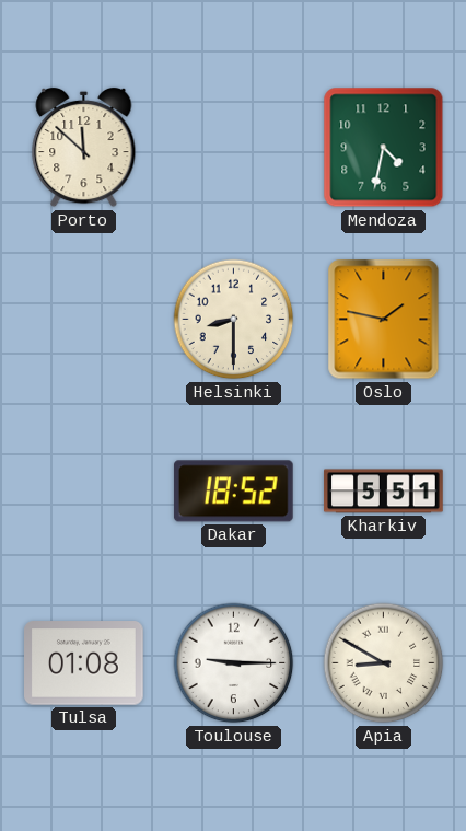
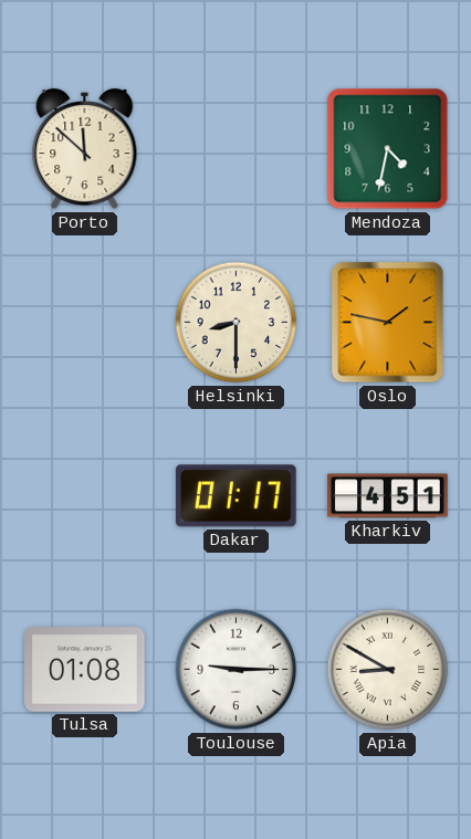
Dakar: 18:52 -> 01:17
Kharkiv: 5:51 -> 4:51
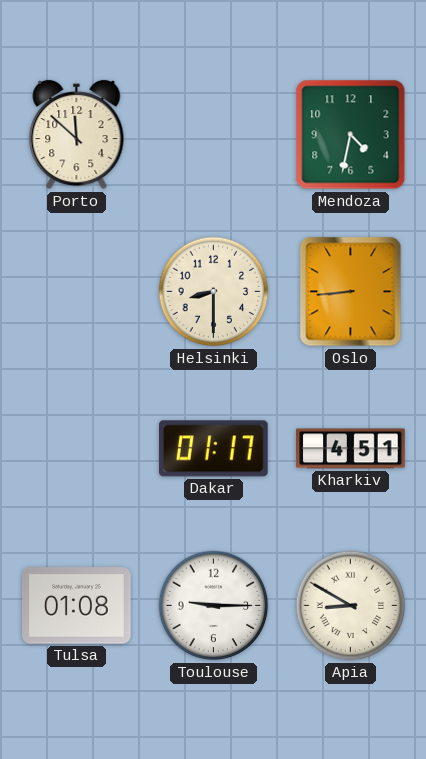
Oslo: 1:47 -> 8:44
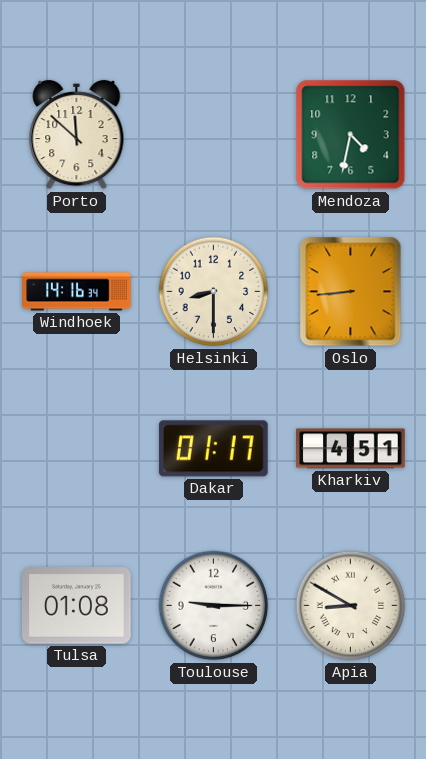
Windhoek: none -> 14:16
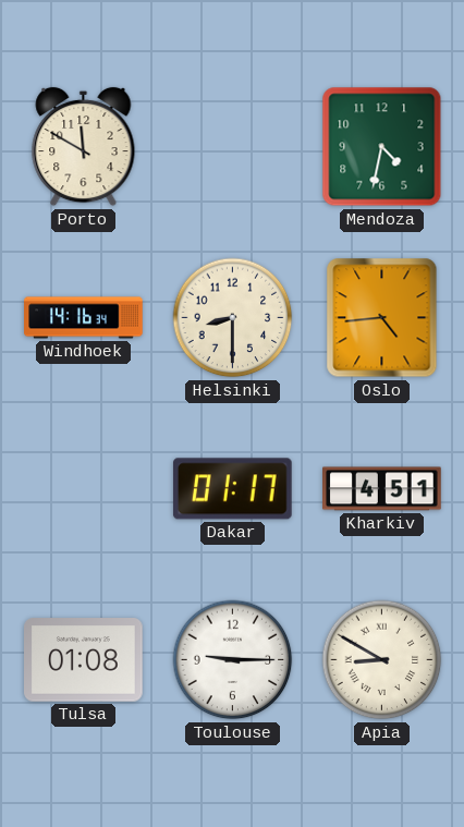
Porto: 11:52 -> 11:50
Oslo: 8:44 -> 4:44
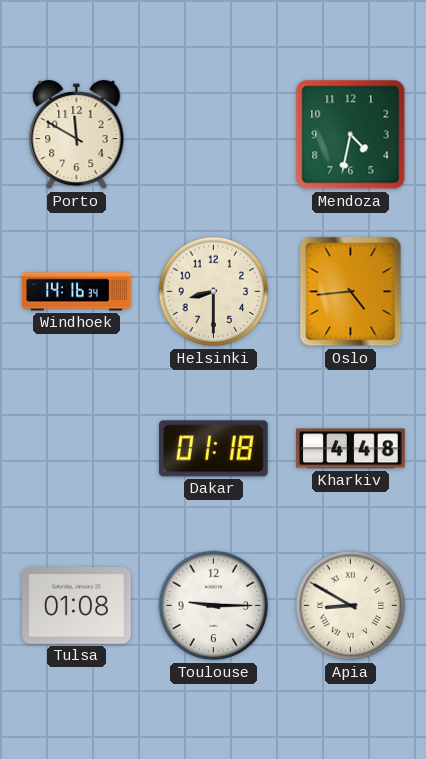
Dakar: 01:17 -> 01:18
Kharkiv: 4:51 -> 4:48
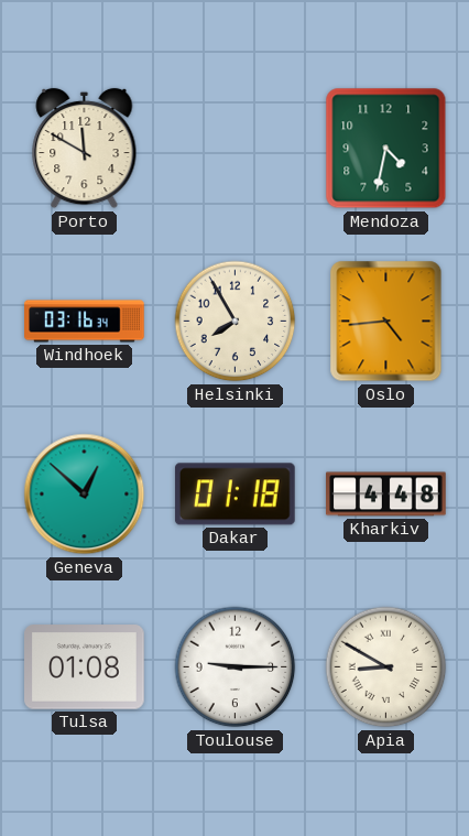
Windhoek: 14:16 -> 03:16
Helsinki: 8:30 -> 7:55
Geneva: none -> 12:52
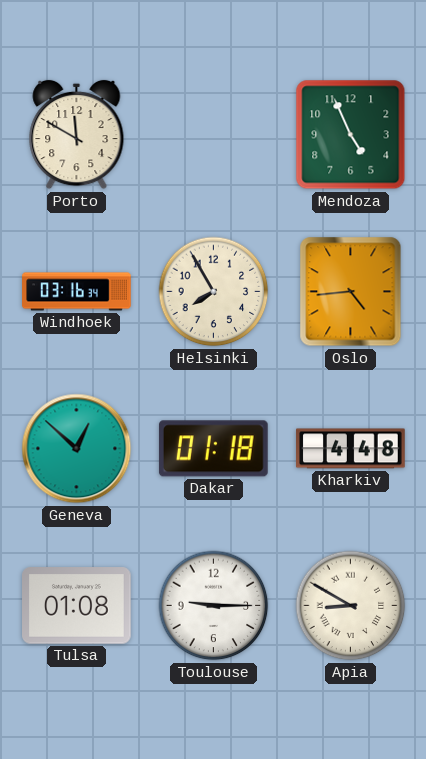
Mendoza: 4:32 -> 4:56
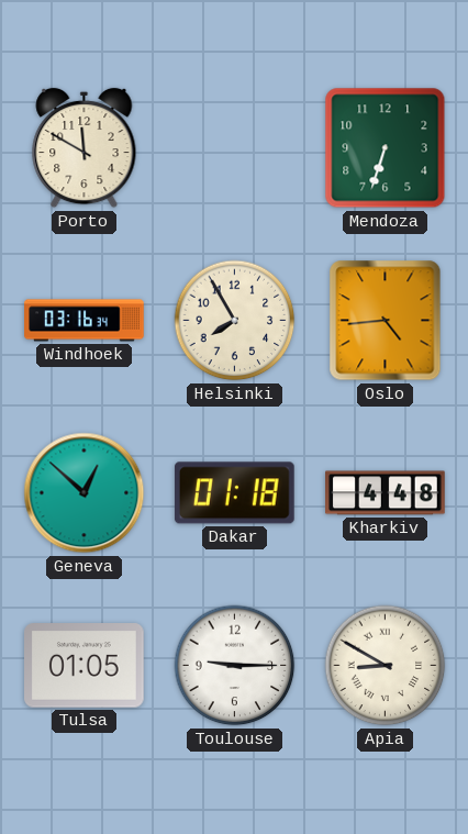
Mendoza: 4:56 -> 6:33
Tulsa: 01:08 -> 01:05
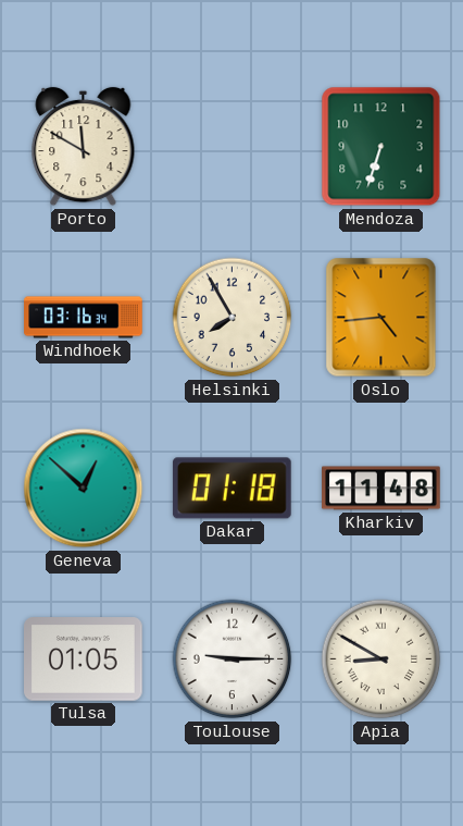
Kharkiv: 4:48 -> 11:48
